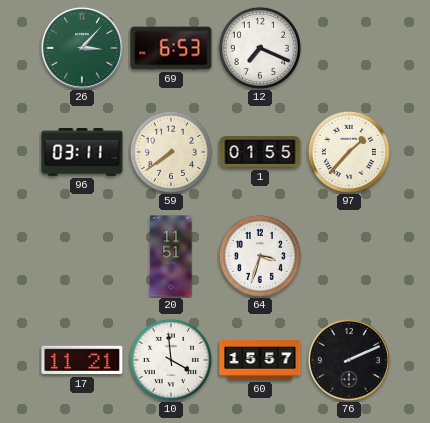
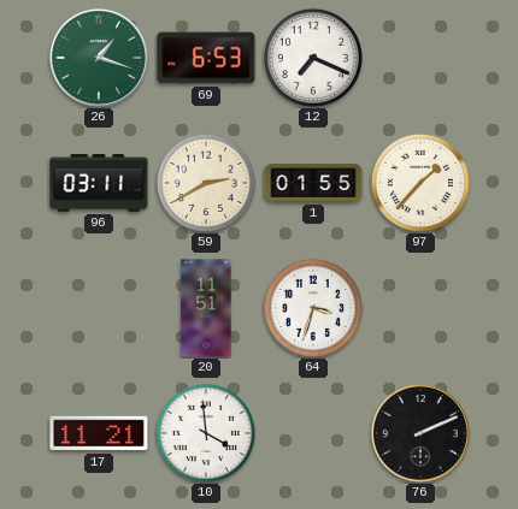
26: 3:07 -> 1:18
59: 7:39 -> 2:40
60: 15:57 -> none
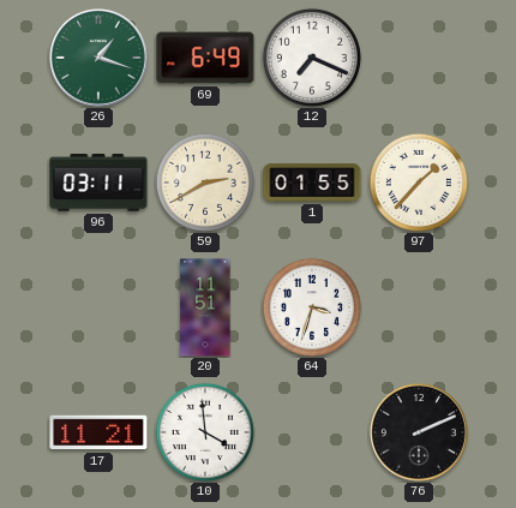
69: 6:53 -> 6:49
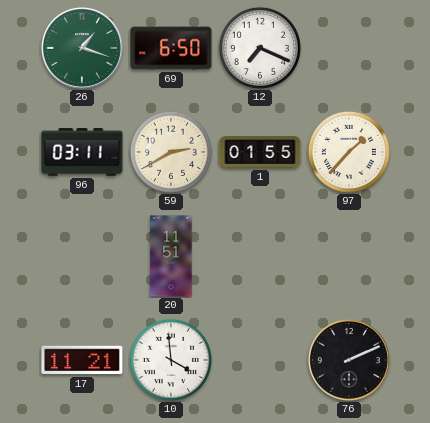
69: 6:49 -> 6:50
64: 3:33 -> none
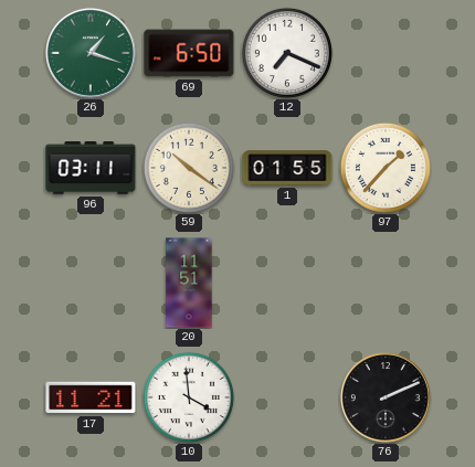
59: 2:40 -> 10:21
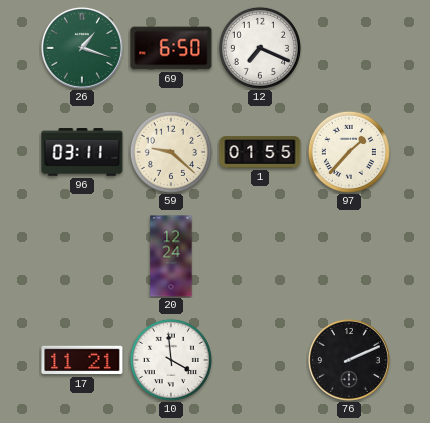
59: 10:21 -> 9:22
20: 11:51 -> 12:24
